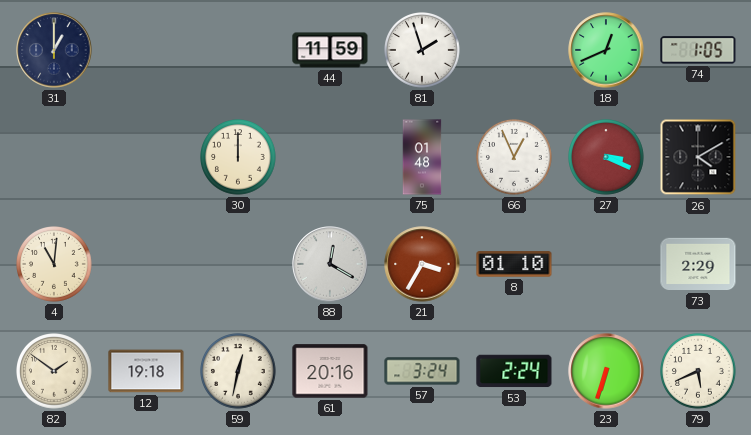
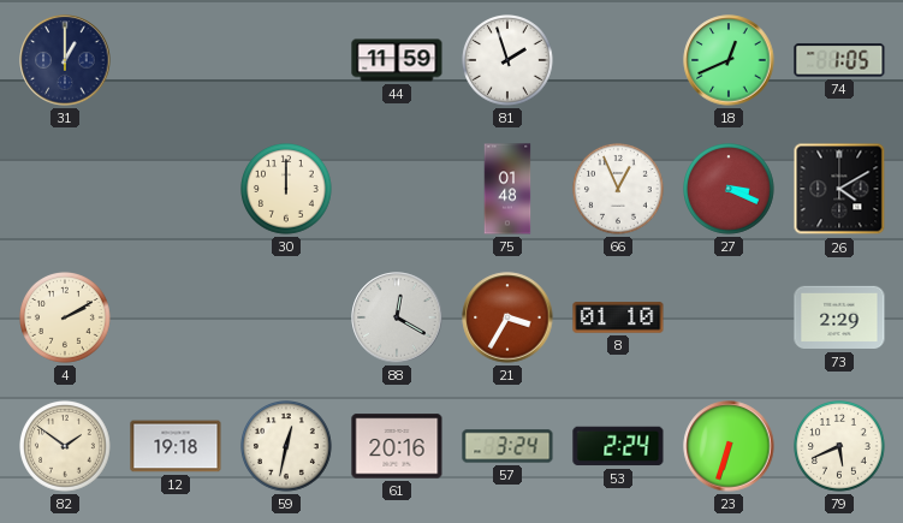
4: 11:01 -> 2:10
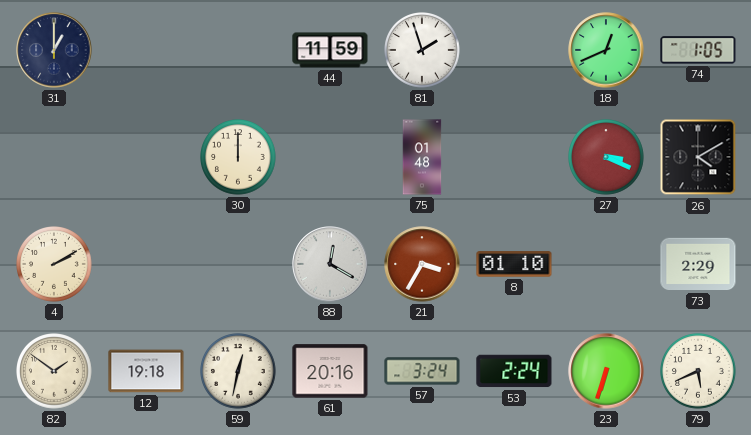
66: 12:56 -> none
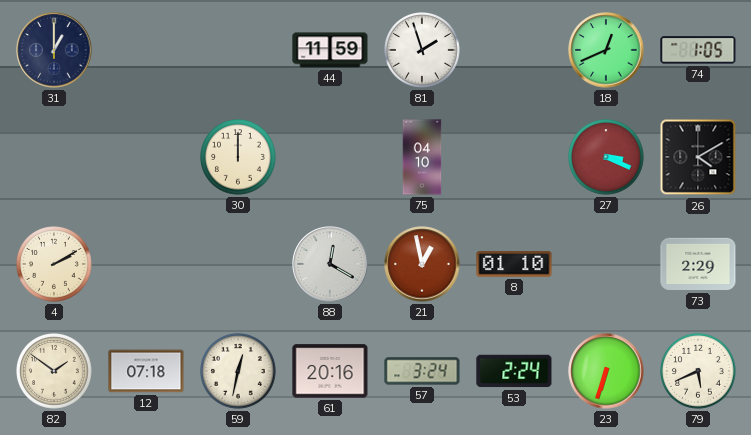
75: 01:48 -> 04:10
21: 3:35 -> 12:58
12: 19:18 -> 07:18
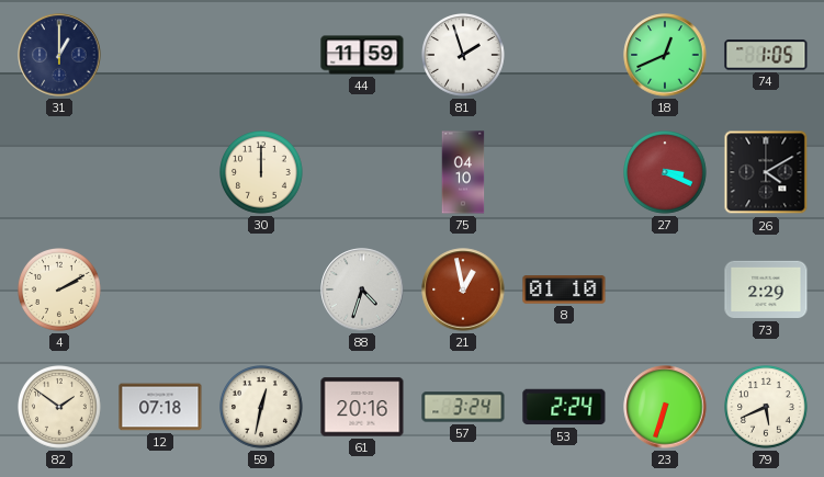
88: 12:20 -> 4:33
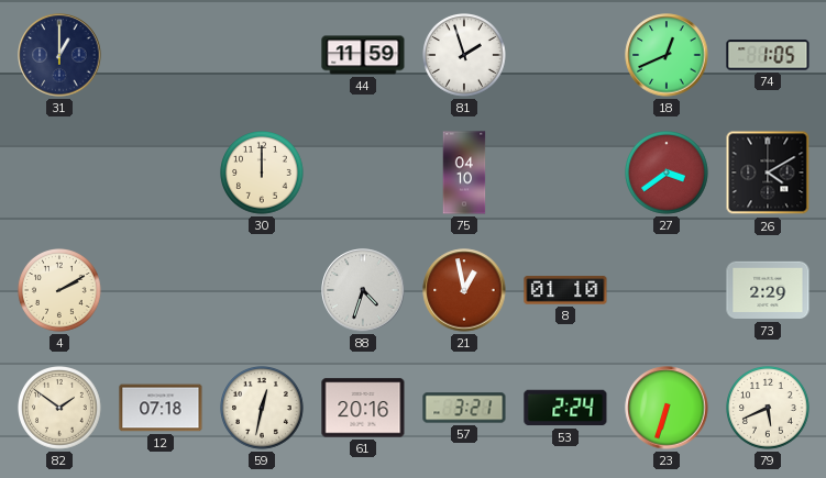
27: 3:19 -> 3:39
57: 3:24 -> 3:21
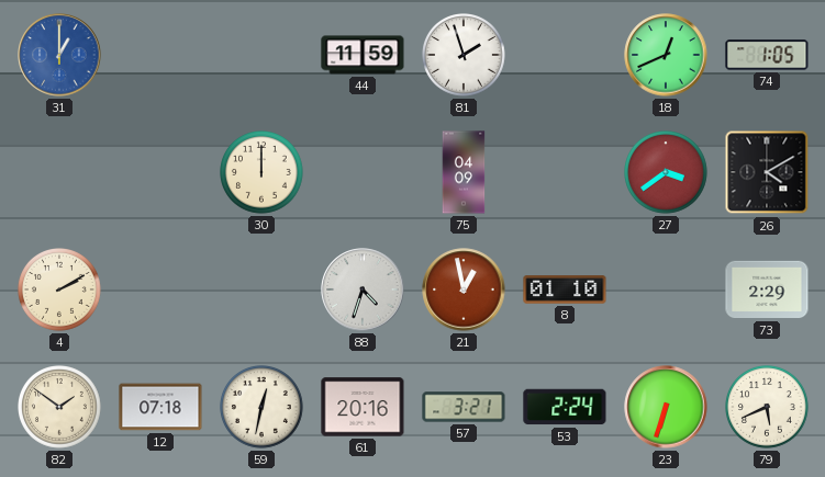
31 dial: navy -> blue
75: 04:10 -> 04:09
